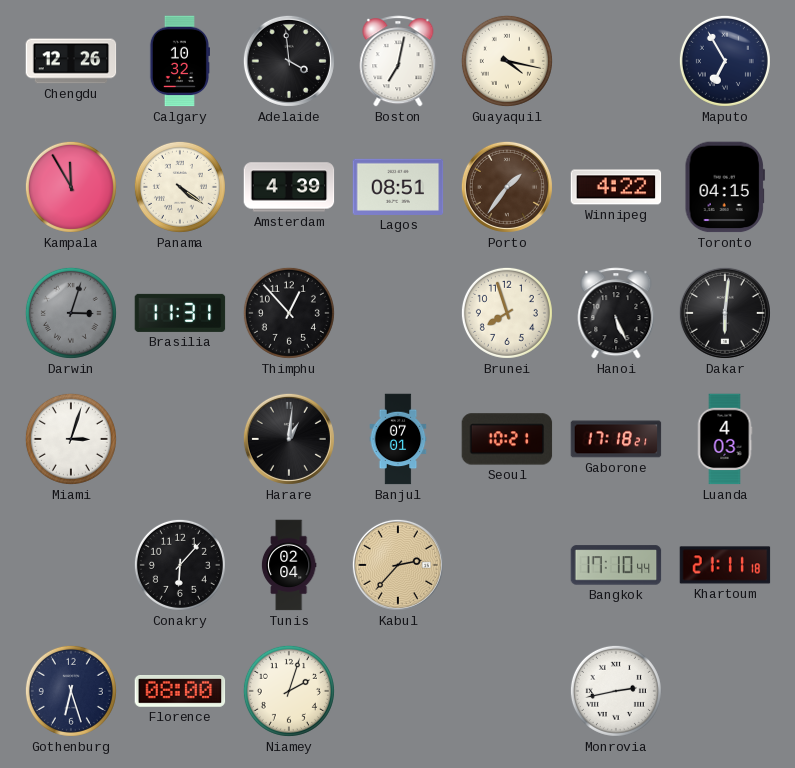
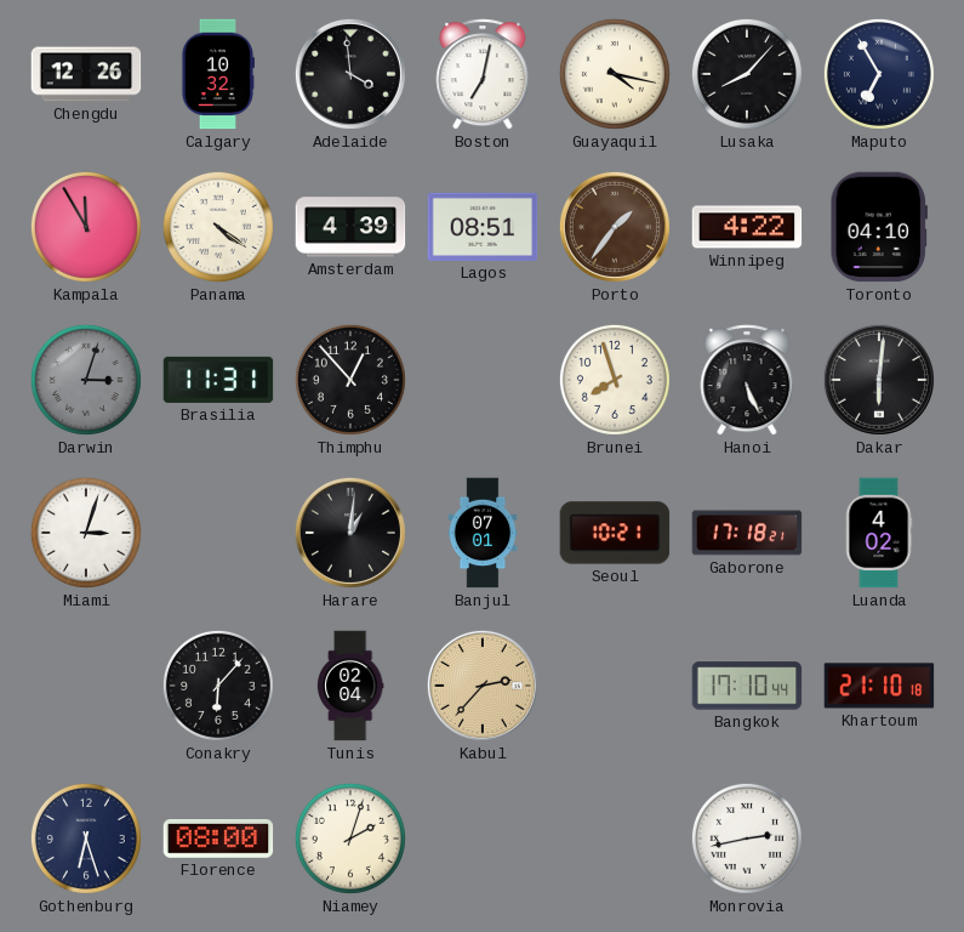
Lusaka: none -> 8:07
Toronto: 04:15 -> 04:10
Luanda: 4:03 -> 4:02
Khartoum: 21:11 -> 21:10
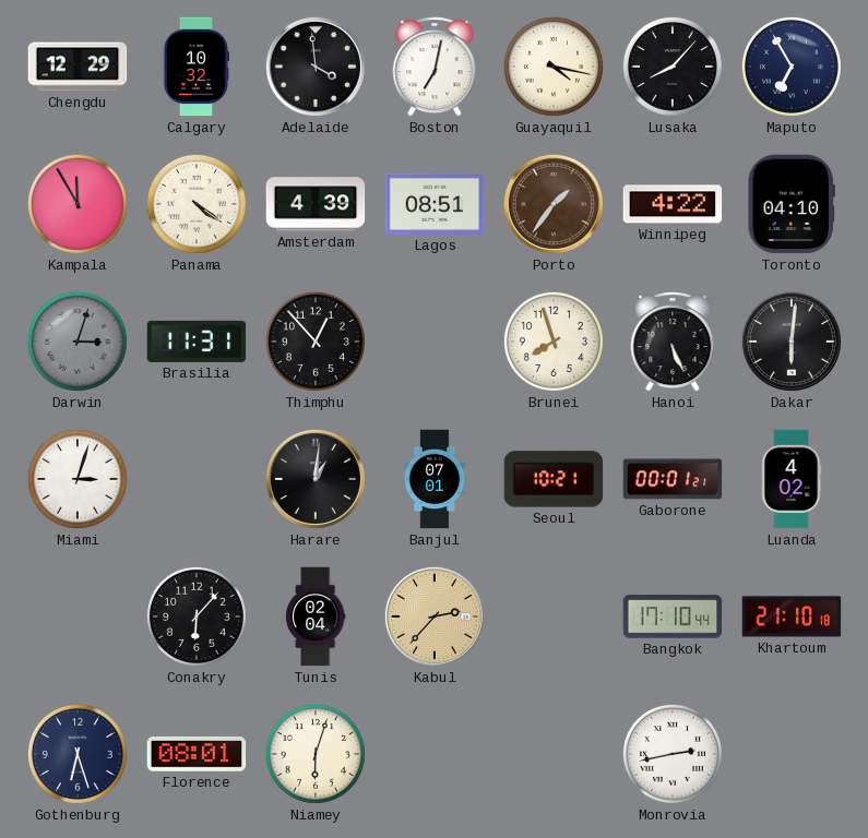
Chengdu: 12:26 -> 12:29
Gaborone: 17:18 -> 00:01
Florence: 08:00 -> 08:01
Niamey: 2:03 -> 6:03
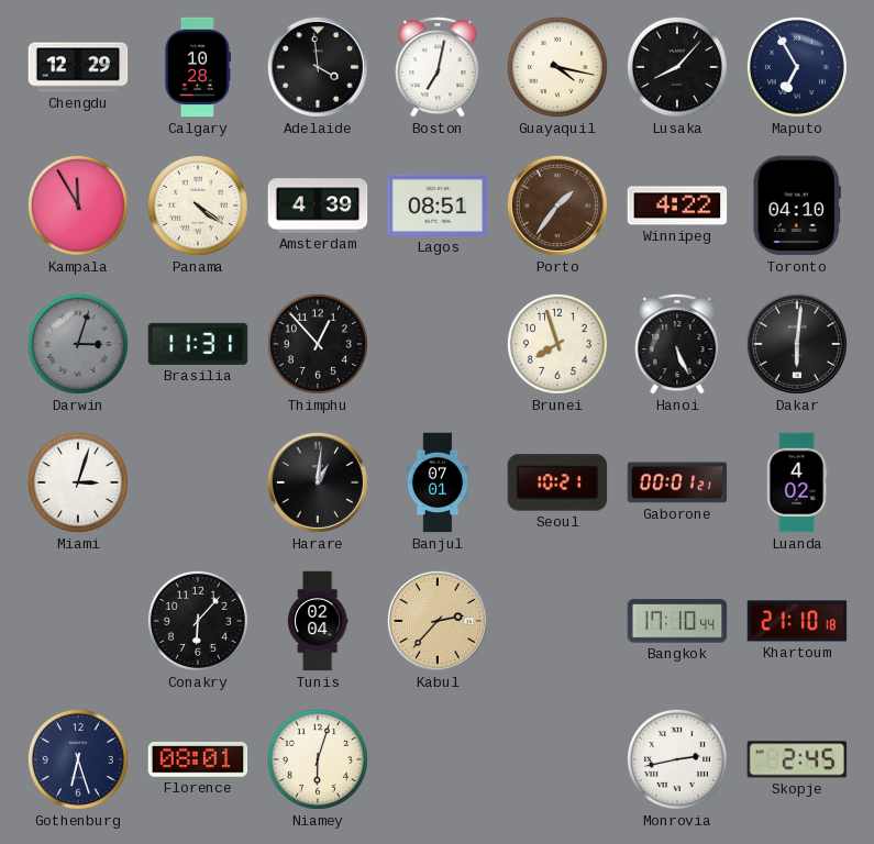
Calgary: 10:32 -> 10:28
Skopje: none -> 2:45
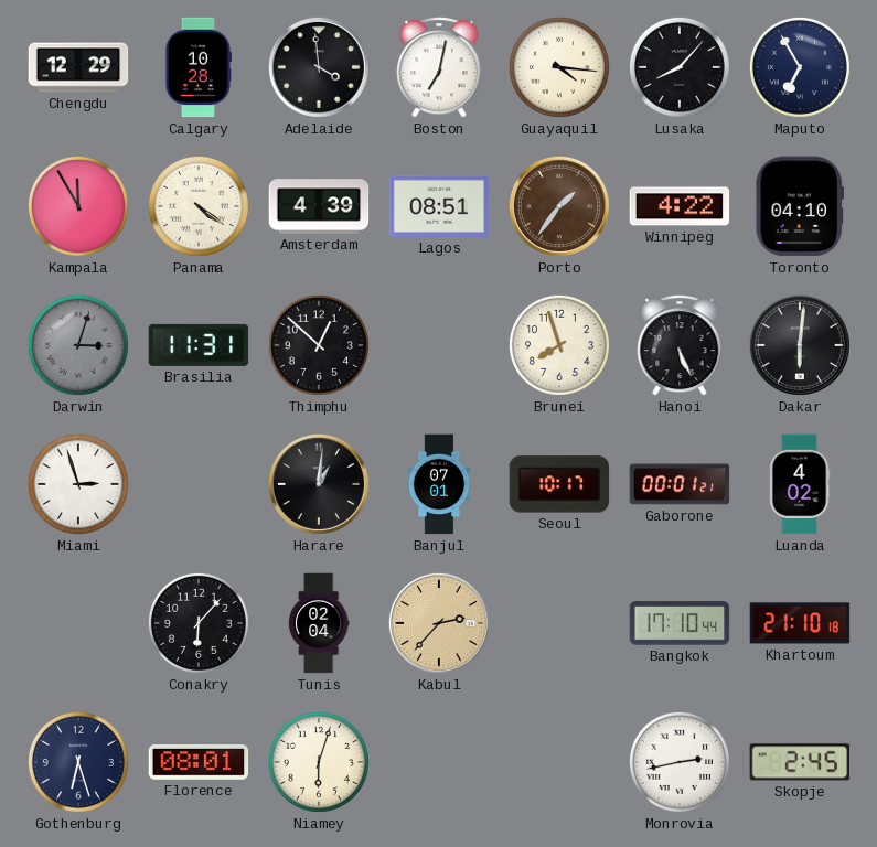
Guayaquil: 4:17 -> 4:16
Thimphu: 12:53 -> 12:52
Miami: 3:03 -> 2:57
Seoul: 10:21 -> 10:17
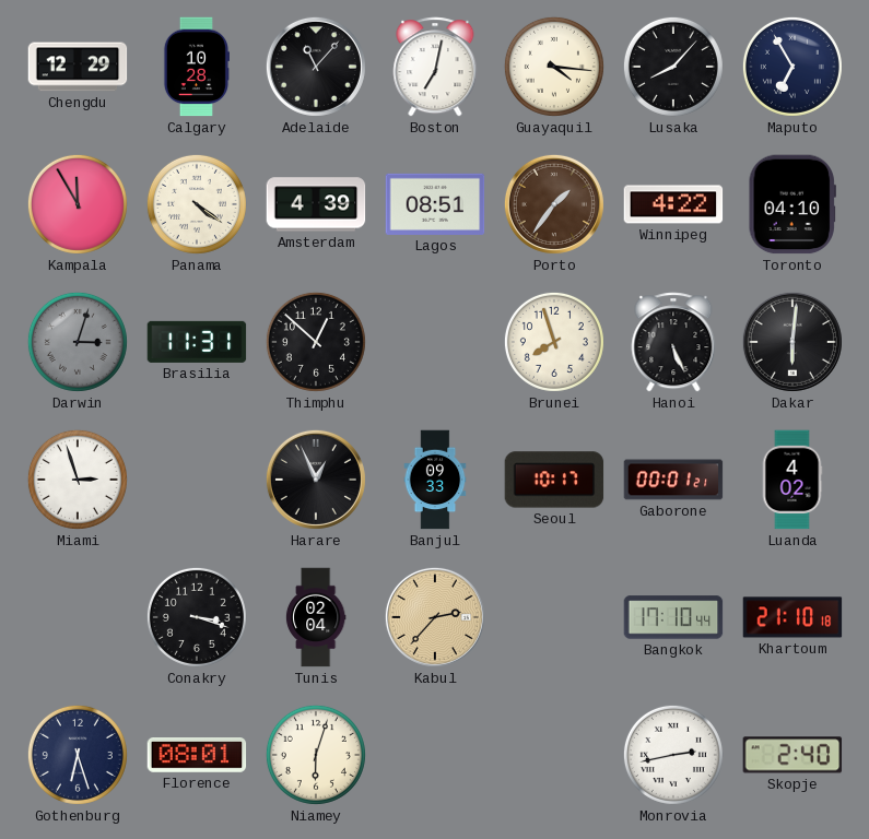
Adelaide: 3:59 -> 11:07
Harare: 1:01 -> 12:56
Banjul: 07:01 -> 09:33
Conakry: 6:07 -> 3:18
Skopje: 2:45 -> 2:40
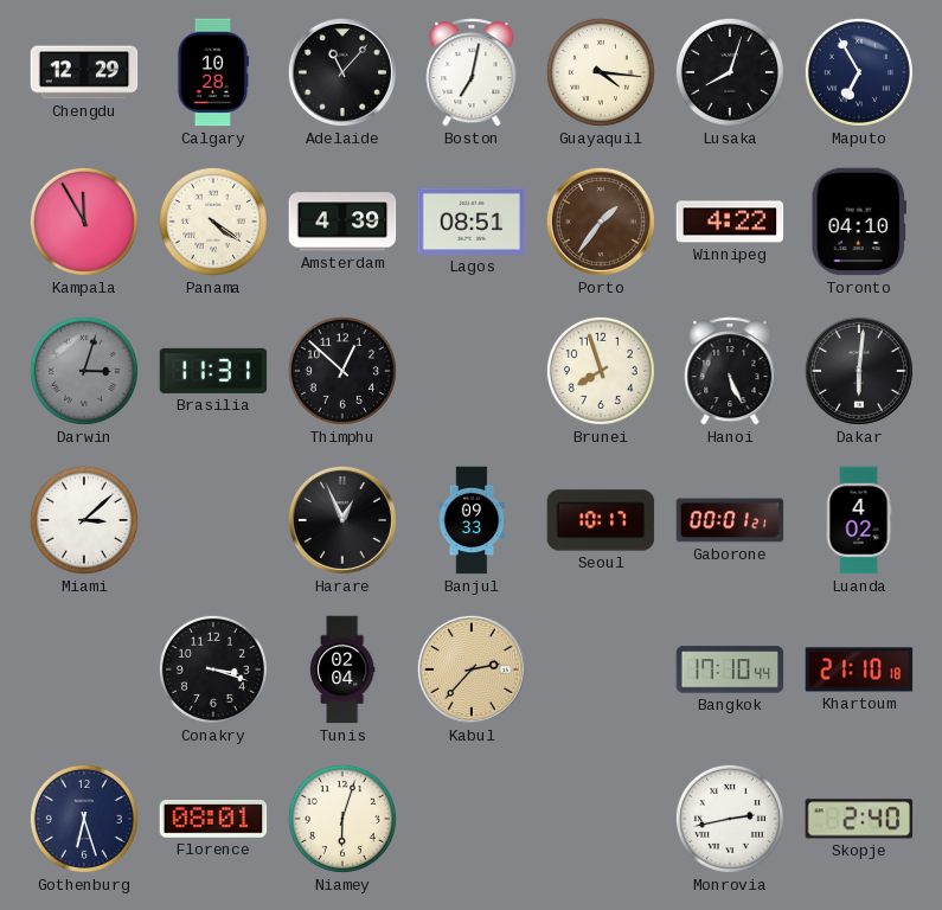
Lusaka: 8:07 -> 8:03
Miami: 2:57 -> 3:08
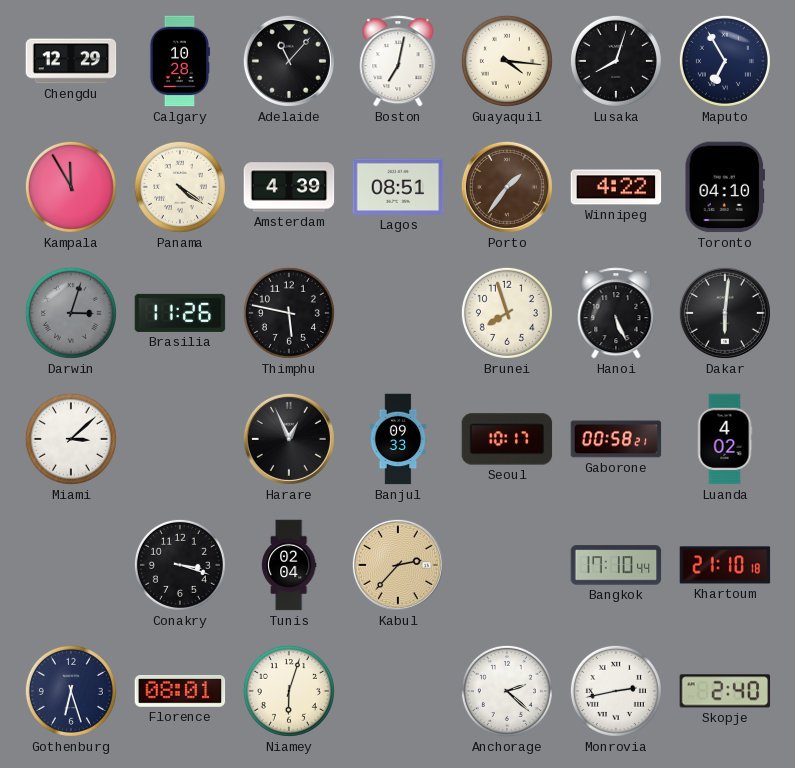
Brasilia: 11:31 -> 11:26
Thimphu: 12:52 -> 5:47
Gaborone: 00:01 -> 00:58
Anchorage: none -> 2:22
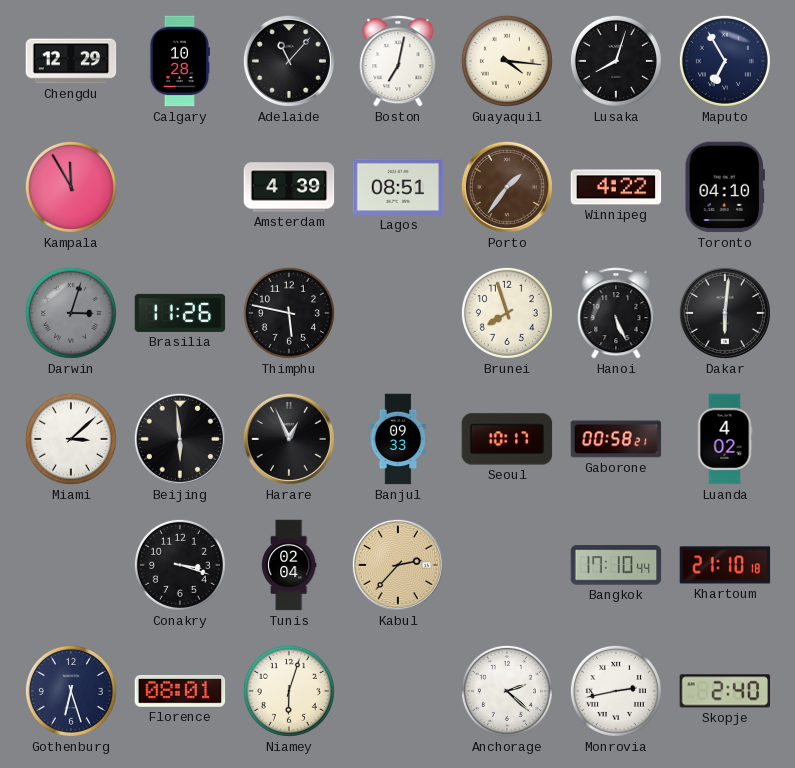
Panama: 4:21 -> none
Beijing: none -> 5:59
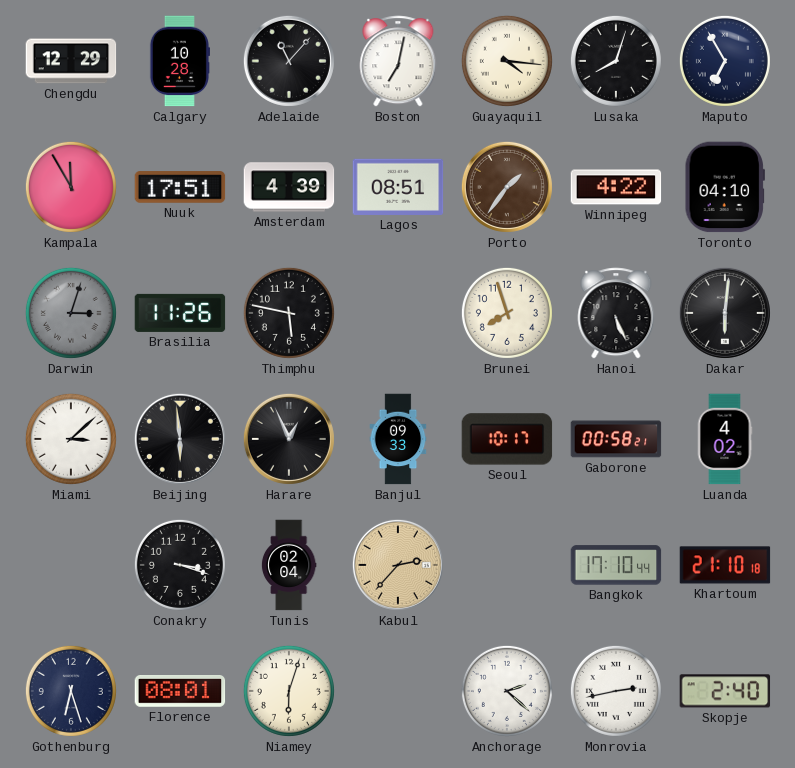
Nuuk: none -> 17:51
